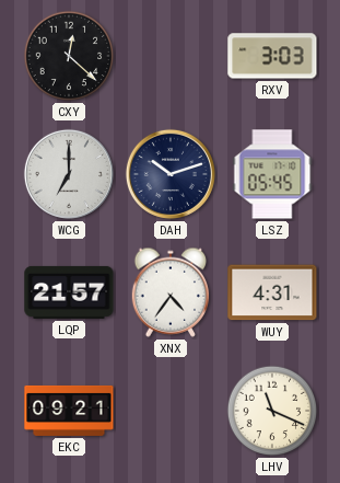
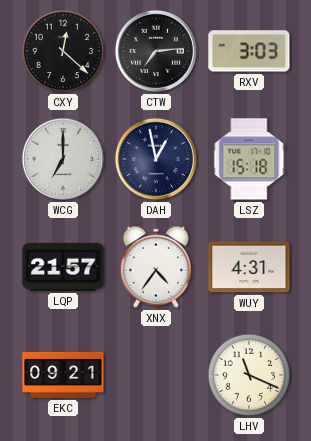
CTW: none -> 7:14
DAH: 10:12 -> 12:58
LSZ: 05:45 -> 15:18
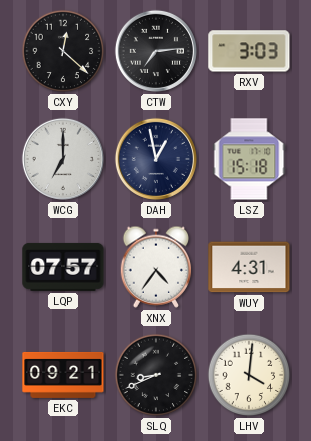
LQP: 21:57 -> 07:57
SLQ: none -> 8:41
LHV: 11:19 -> 4:01
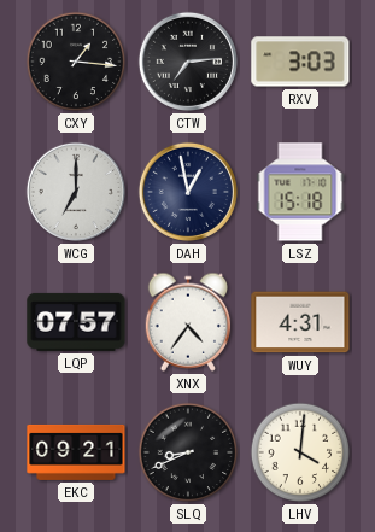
CXY: 12:22 -> 1:16
